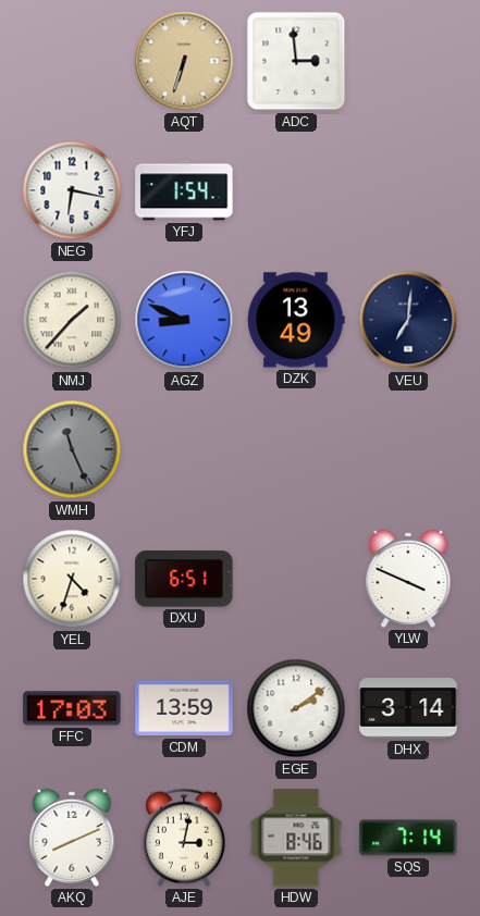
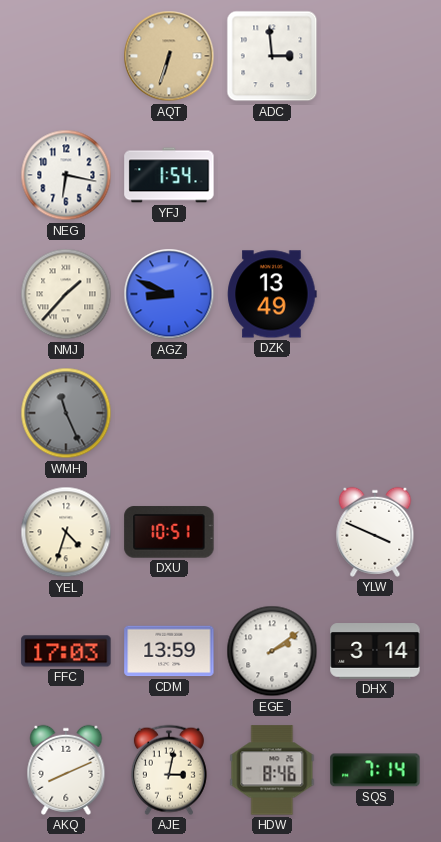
VEU: 7:01 -> none
DXU: 6:51 -> 10:51
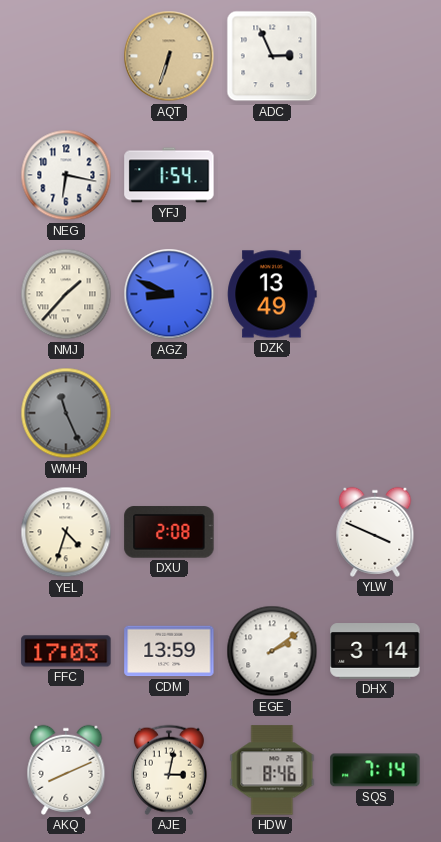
ADC: 2:59 -> 2:56
DXU: 10:51 -> 2:08
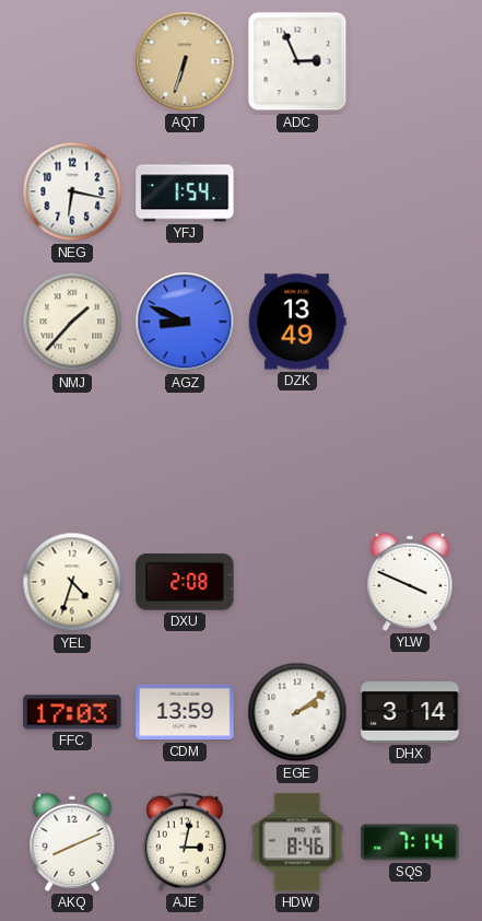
WMH: 11:26 -> none
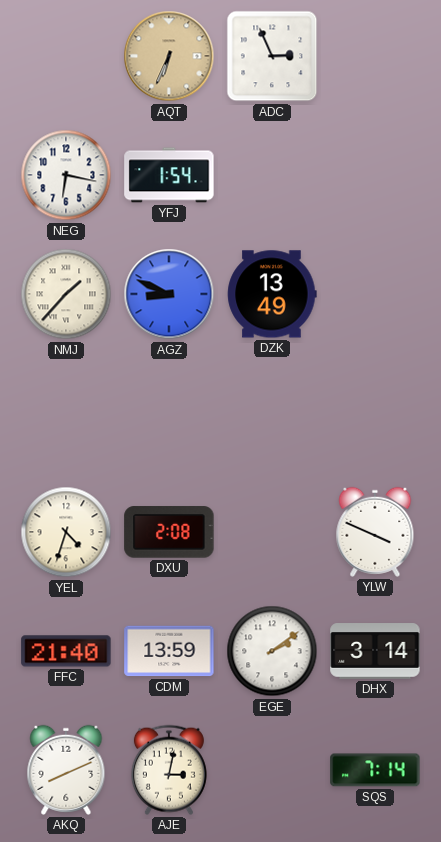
AQT: 6:33 -> 6:34
FFC: 17:03 -> 21:40
HDW: 8:46 -> none
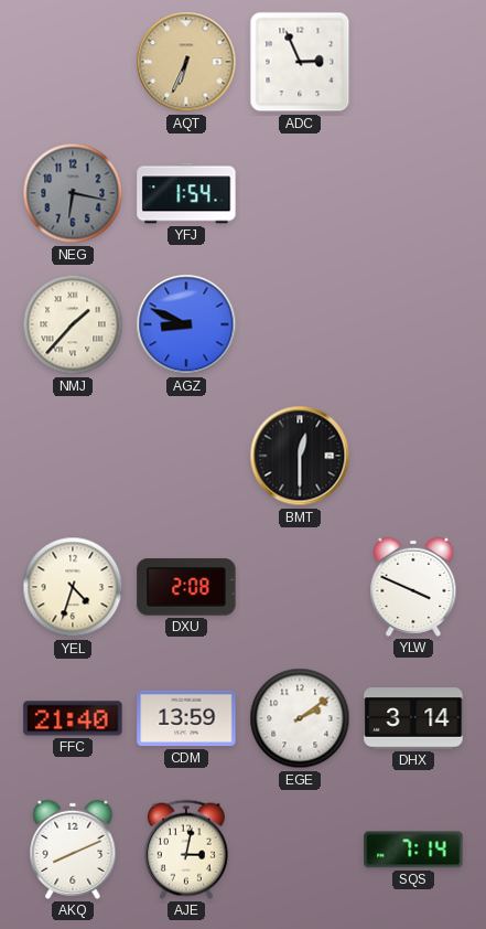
NEG dial: white -> grey
DZK: 13:49 -> none
BMT: none -> 12:30
